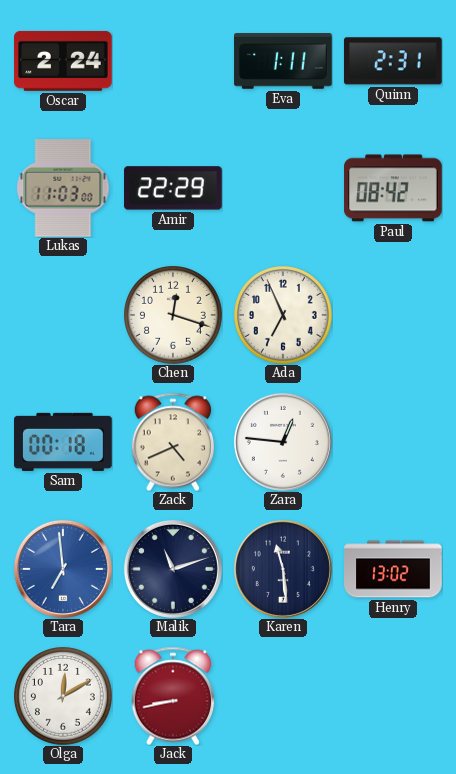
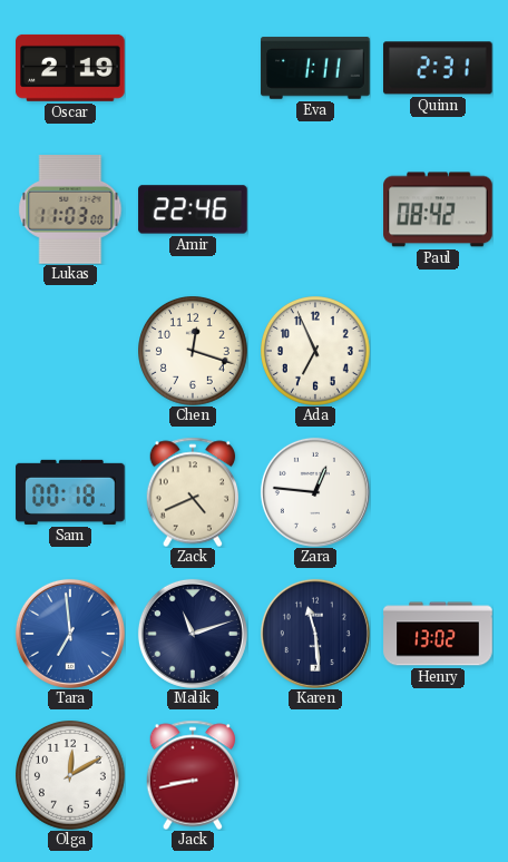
Oscar: 2:24 -> 2:19
Amir: 22:29 -> 22:46
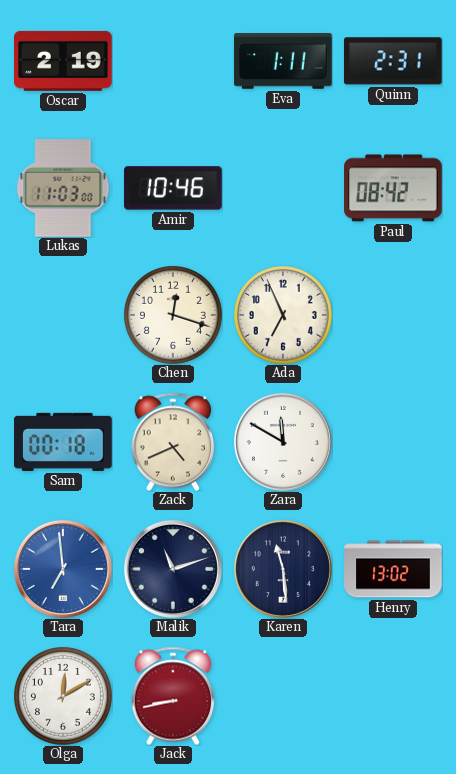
Amir: 22:46 -> 10:46
Zara: 12:46 -> 11:50
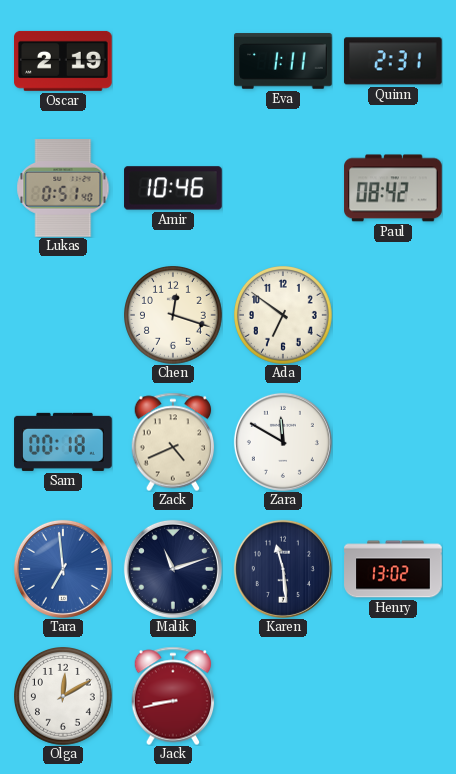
Lukas: 11:03 -> 0:51
Ada: 6:56 -> 6:51
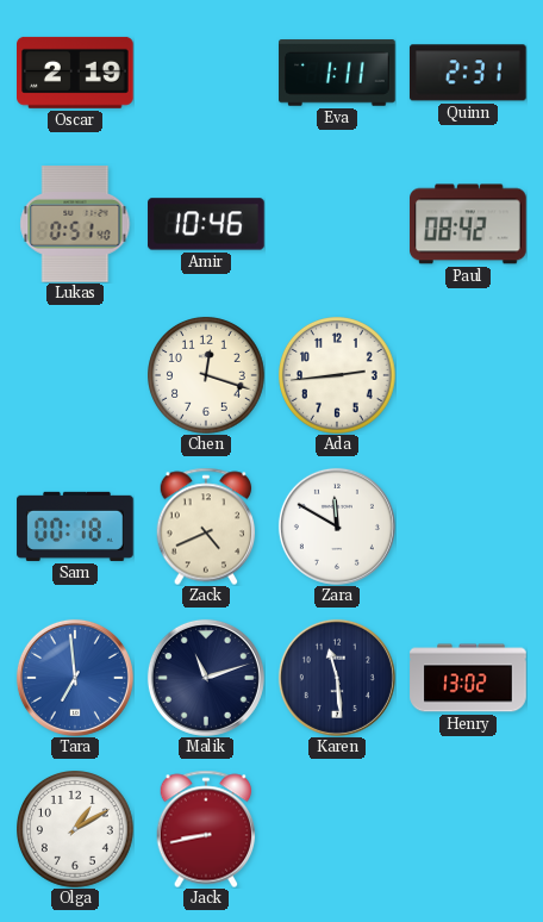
Ada: 6:51 -> 2:44
Olga: 12:10 -> 1:10
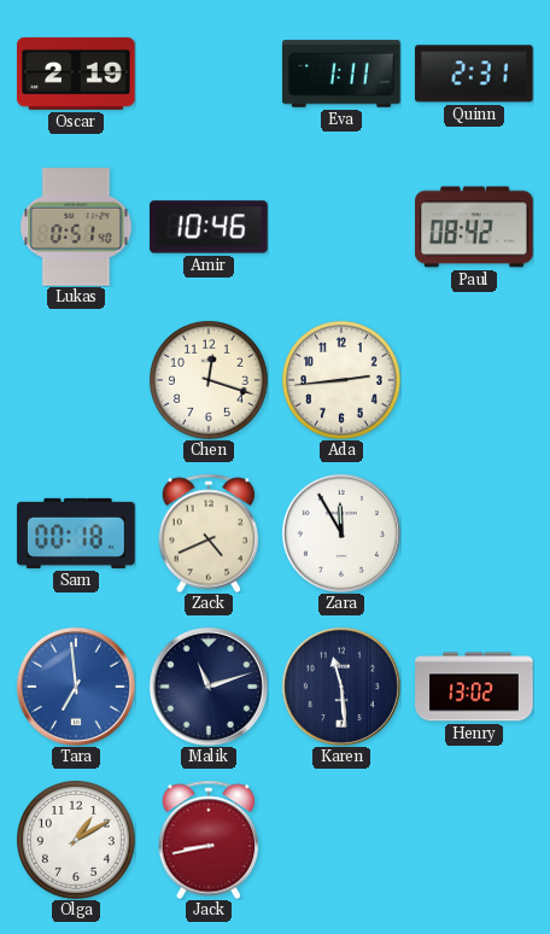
Zara: 11:50 -> 11:55
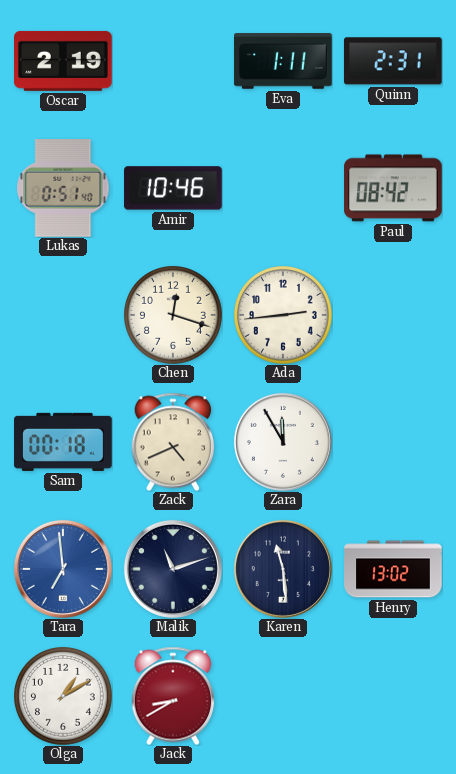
Jack: 8:43 -> 8:40
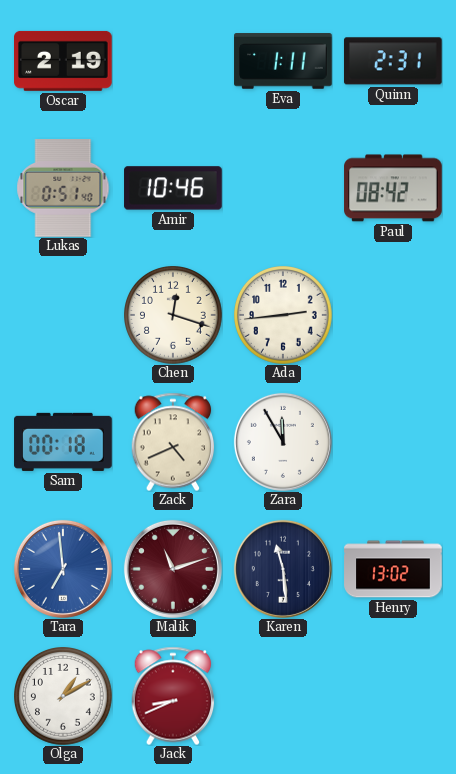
Malik dial: navy -> burgundy
Jack: 8:40 -> 8:41
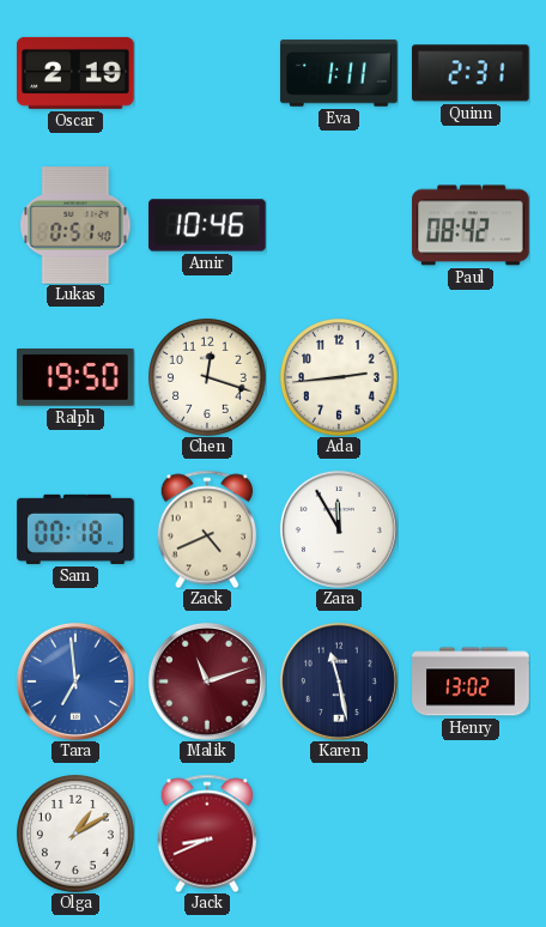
Ralph: none -> 19:50
Karen: 11:29 -> 11:28
